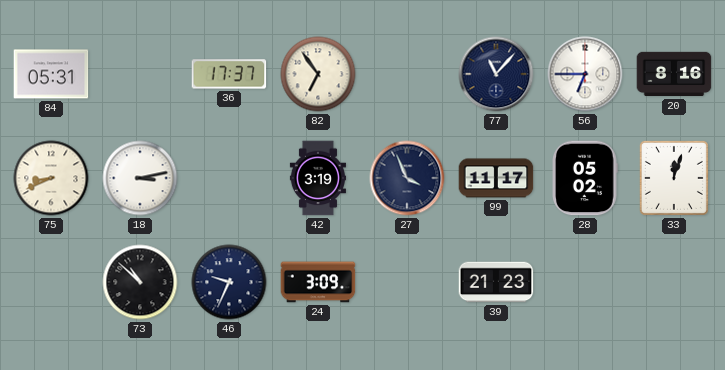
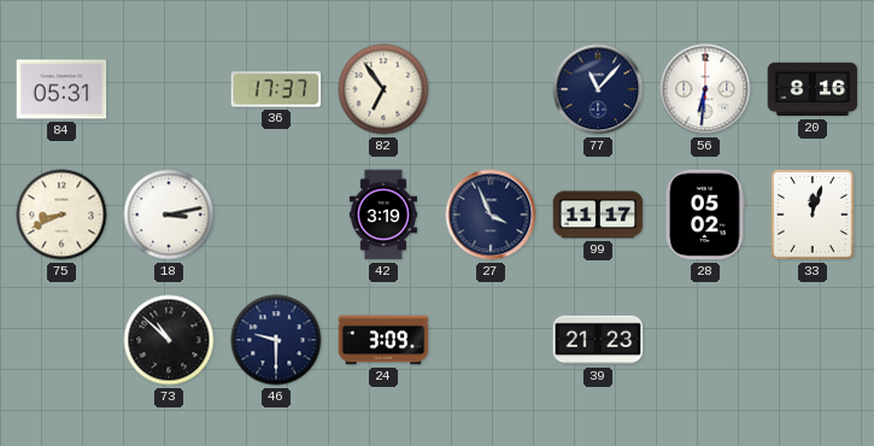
56: 6:45 -> 6:31
46: 9:34 -> 9:30
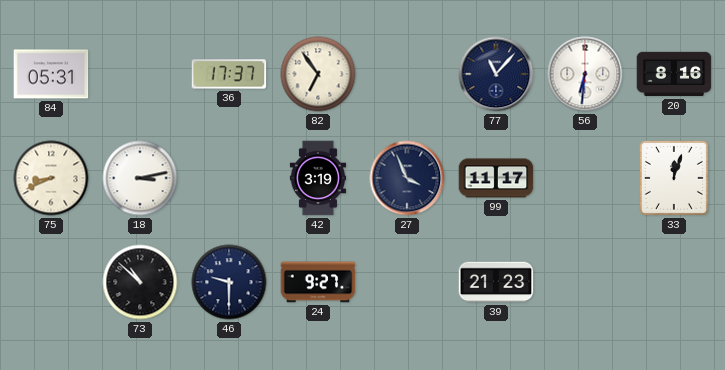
28: 05:02 -> none
24: 3:09 -> 9:27
